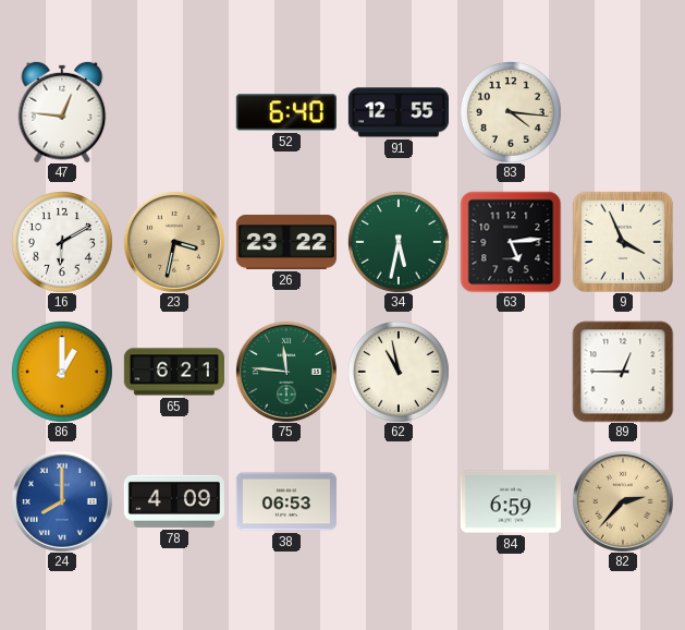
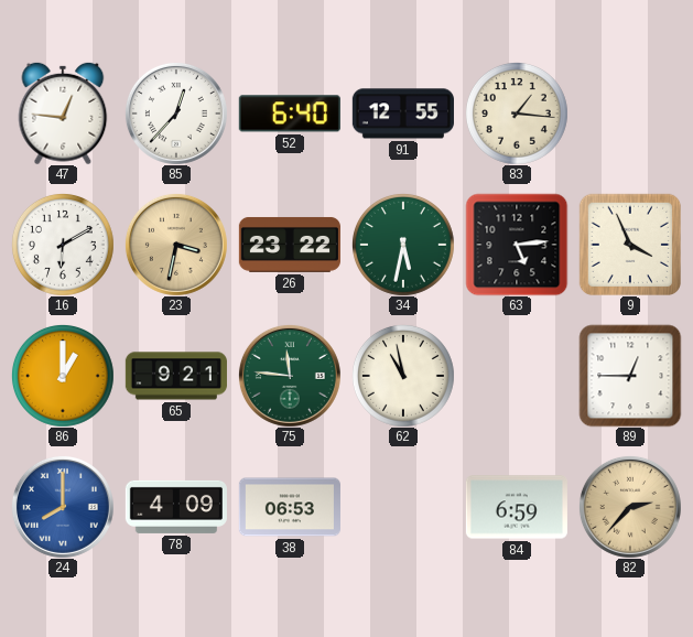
85: none -> 12:37
83: 4:16 -> 1:16
65: 6:21 -> 9:21
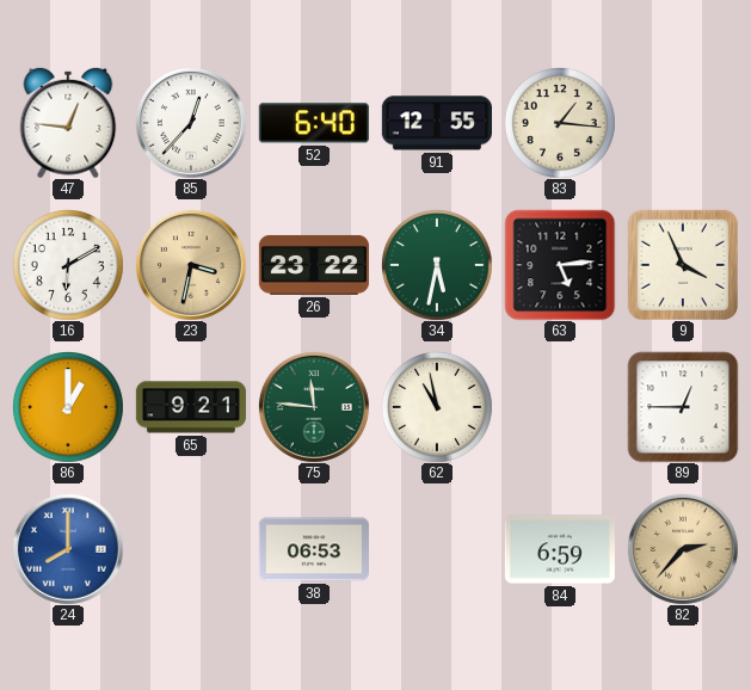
78: 4:09 -> none
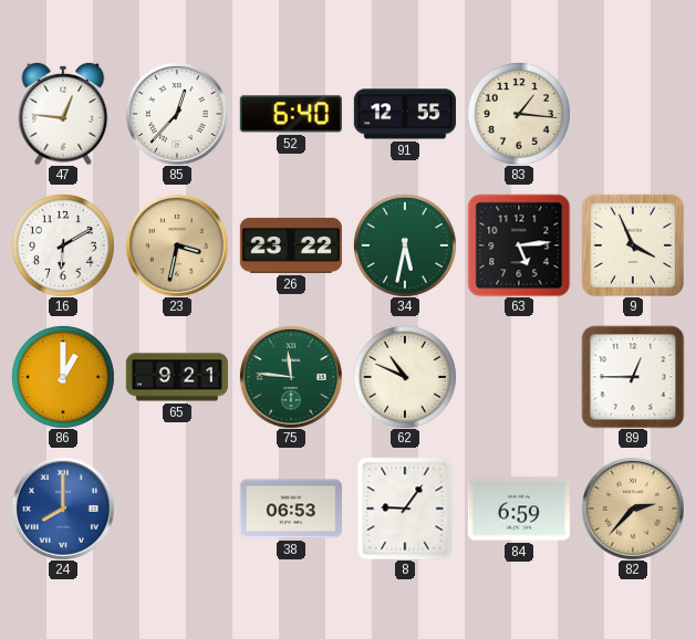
62: 10:58 -> 10:49
8: none -> 9:06
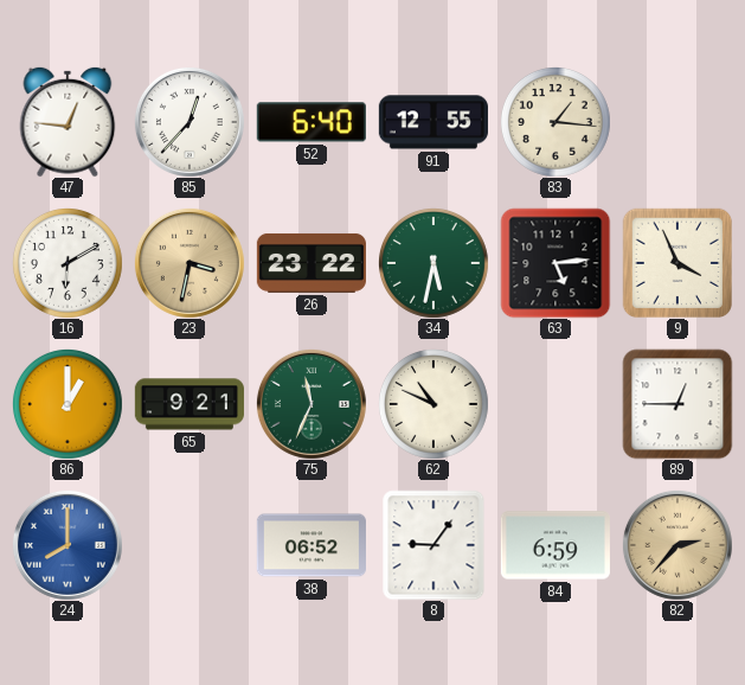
75: 11:46 -> 11:34
38: 06:53 -> 06:52
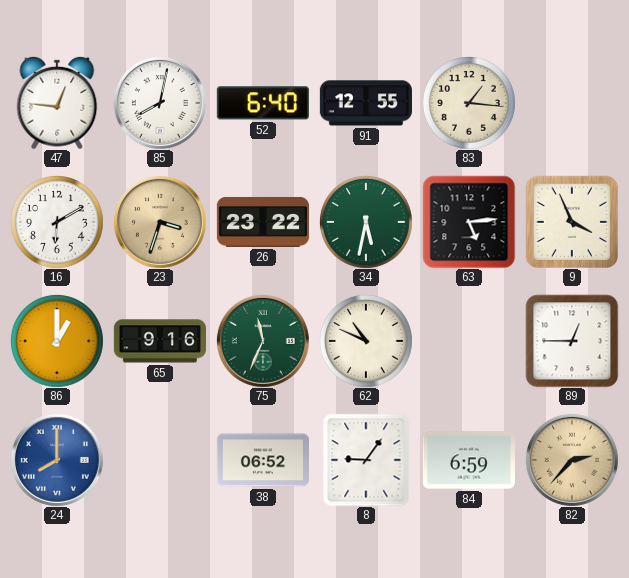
85: 12:37 -> 8:02
23: 3:32 -> 3:33
65: 9:21 -> 9:16
